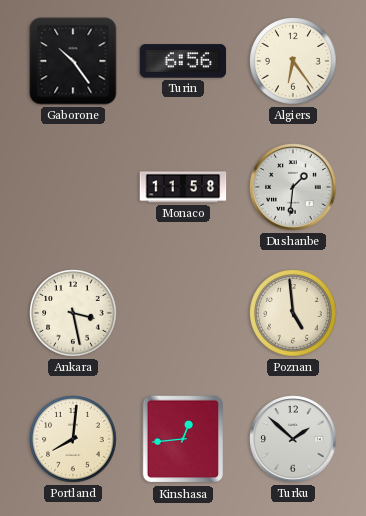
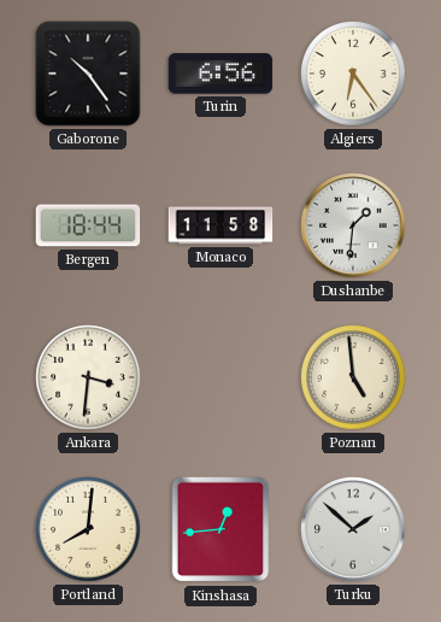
Bergen: none -> 18:44
Ankara: 3:28 -> 3:31
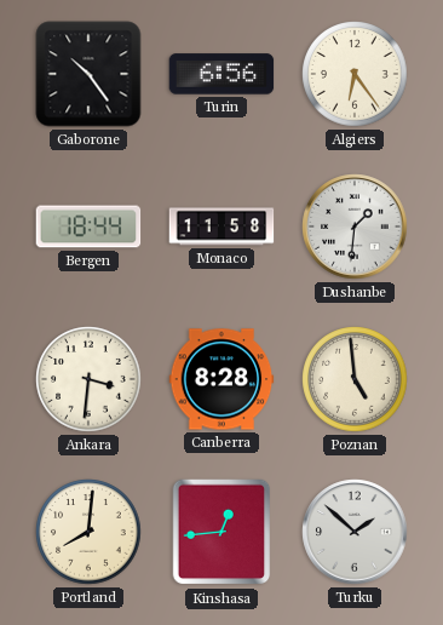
Canberra: none -> 8:28
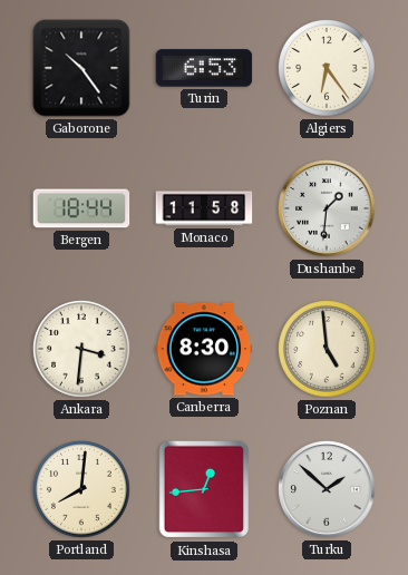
Turin: 6:56 -> 6:53
Canberra: 8:28 -> 8:30
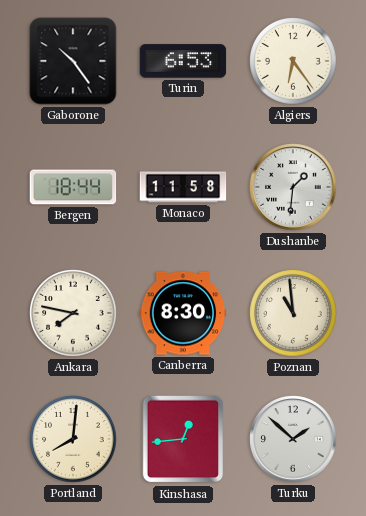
Ankara: 3:31 -> 7:47
Poznan: 4:59 -> 10:59
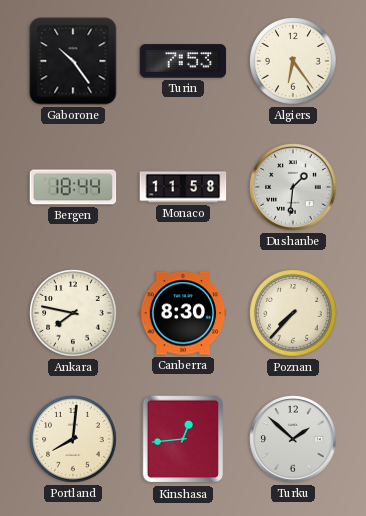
Turin: 6:53 -> 7:53
Poznan: 10:59 -> 7:37
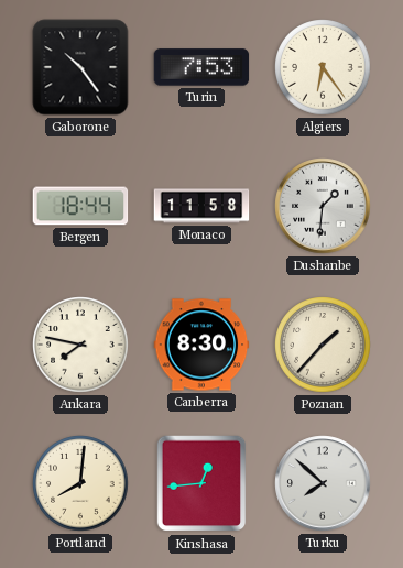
Poznan: 7:37 -> 1:37
Turku: 1:52 -> 7:52
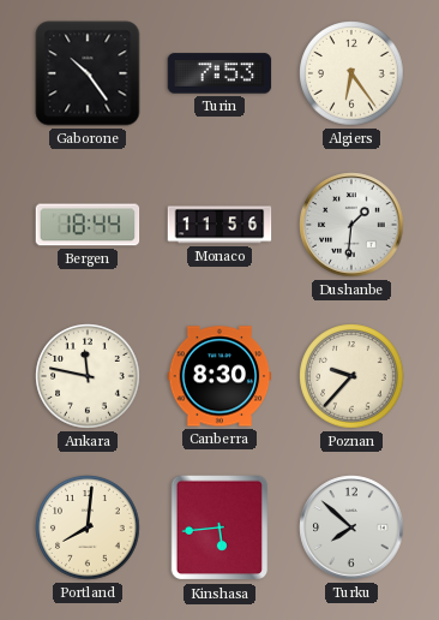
Monaco: 11:58 -> 11:56
Ankara: 7:47 -> 11:47
Poznan: 1:37 -> 9:37
Kinshasa: 12:44 -> 5:44
